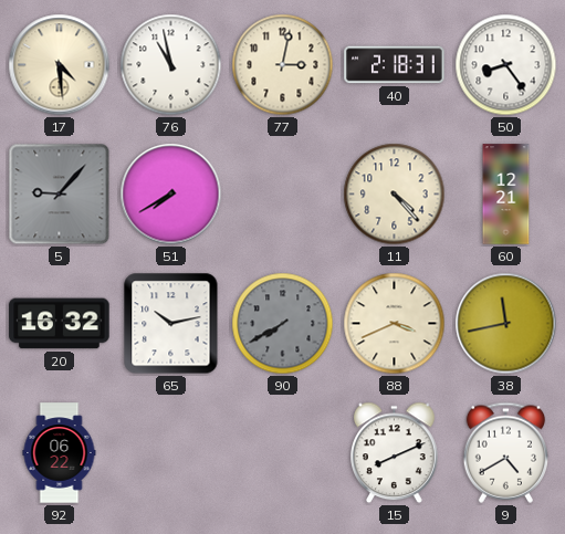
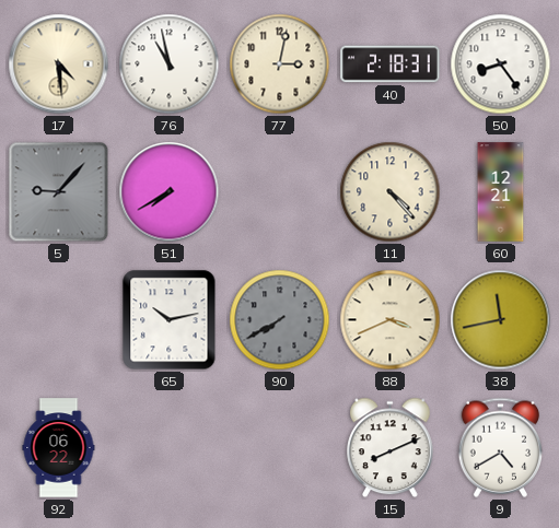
20: 16:32 -> none
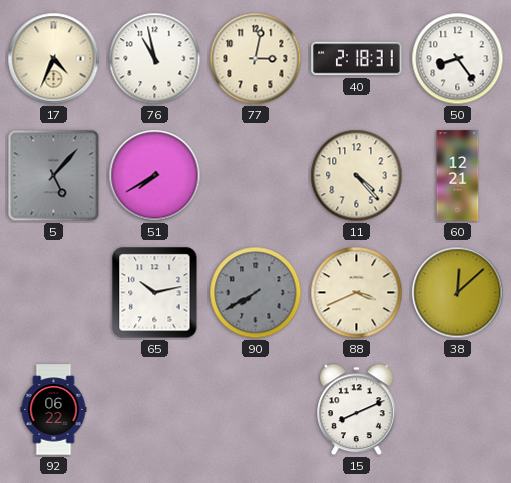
17: 4:29 -> 4:34
5: 9:07 -> 5:07
38: 11:43 -> 12:08
9: 4:40 -> none
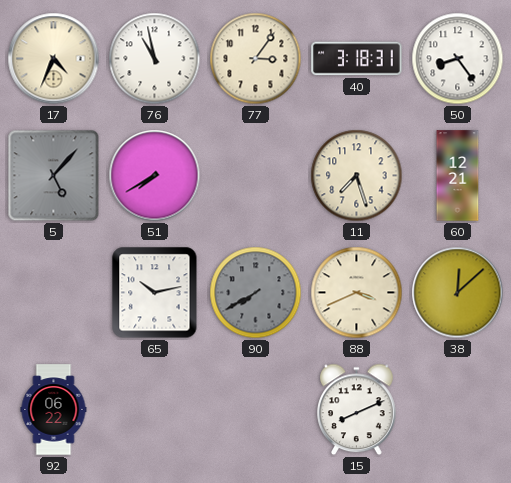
77: 3:02 -> 3:06
40: 2:18 -> 3:18
11: 4:23 -> 7:27
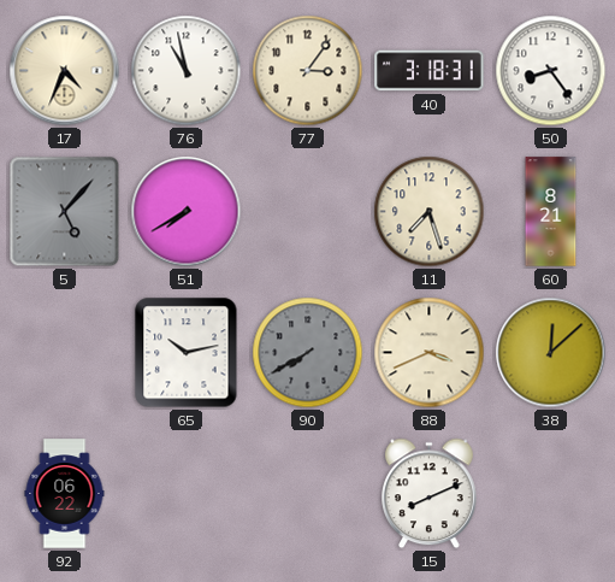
60: 12:21 -> 8:21
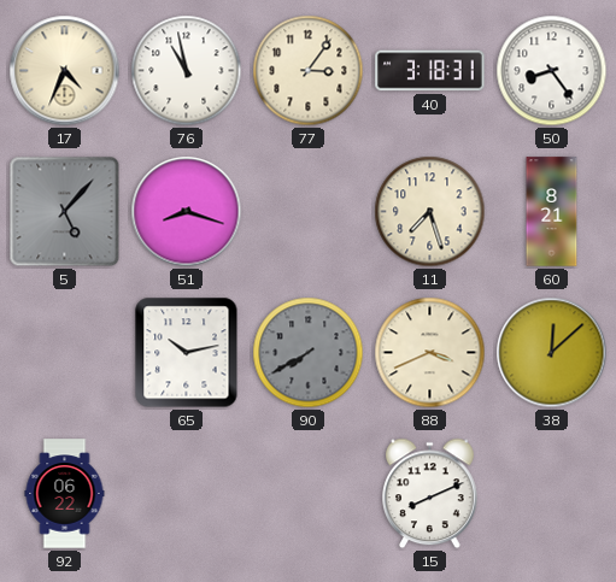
51: 7:40 -> 8:18
